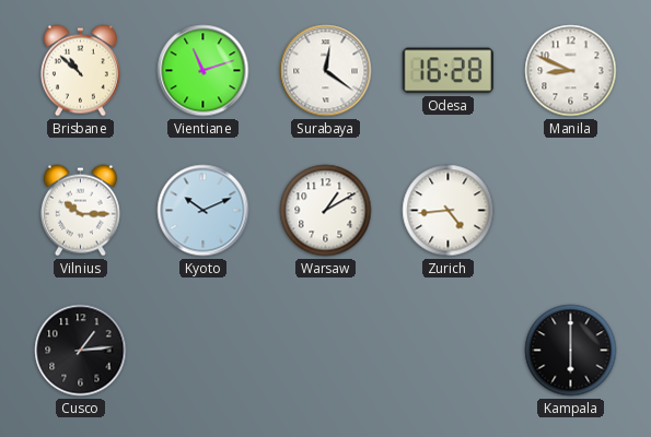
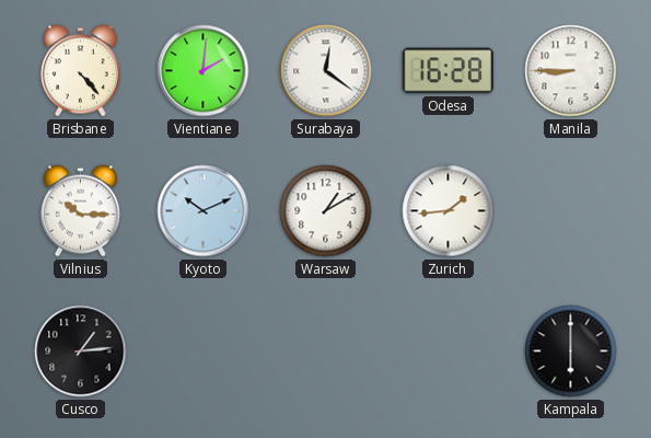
Brisbane: 10:52 -> 4:23
Vientiane: 11:12 -> 2:01
Manila: 8:49 -> 8:45
Zurich: 4:44 -> 1:44
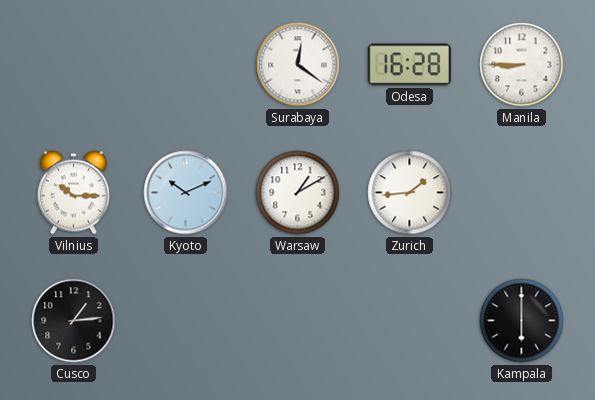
Brisbane: 4:23 -> none
Vientiane: 2:01 -> none
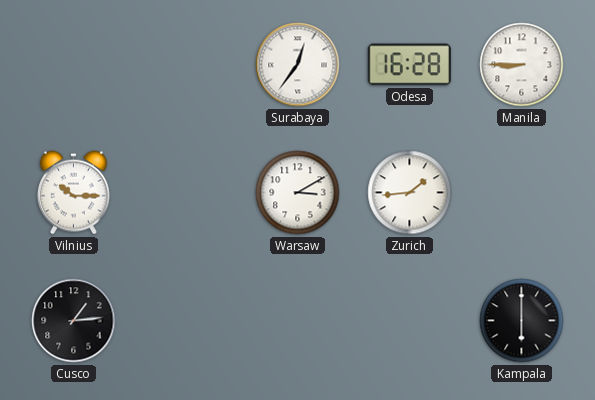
Surabaya: 12:21 -> 12:36
Kyoto: 10:11 -> none
Warsaw: 1:10 -> 3:10
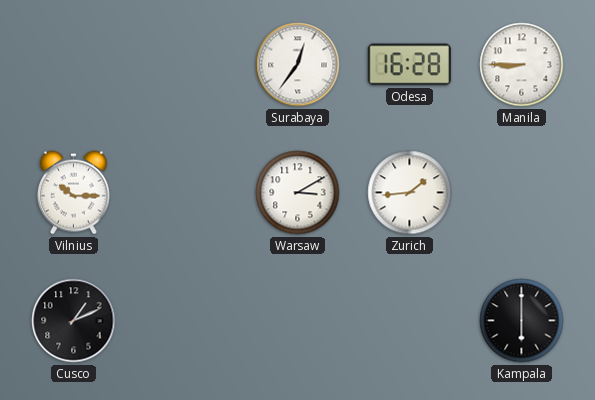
Cusco: 1:14 -> 1:11
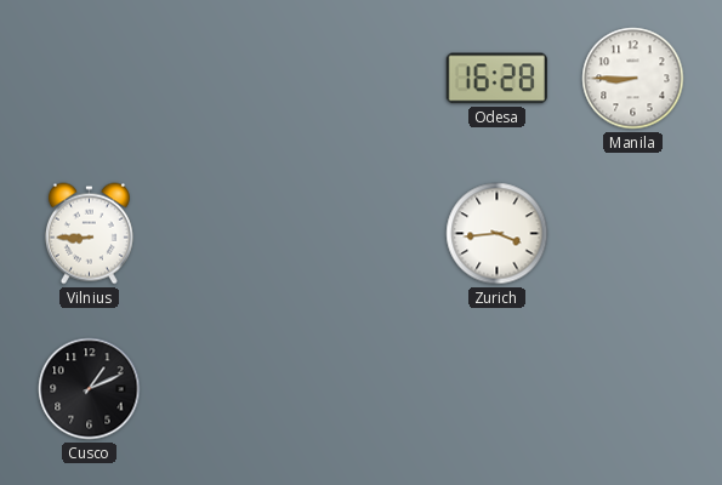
Surabaya: 12:36 -> none
Vilnius: 10:15 -> 8:45
Warsaw: 3:10 -> none
Zurich: 1:44 -> 3:44
Kampala: 6:00 -> none
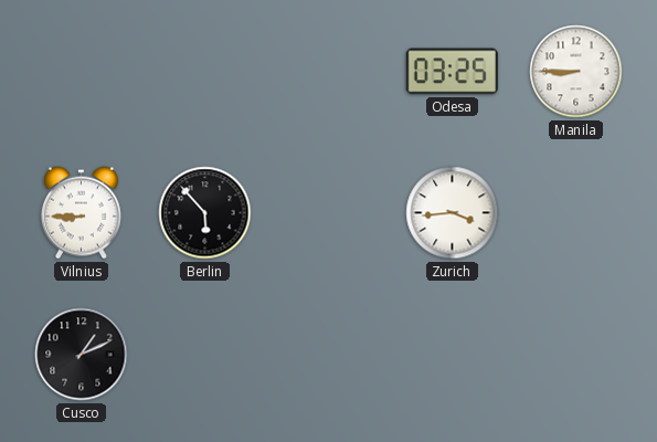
Odesa: 16:28 -> 03:25
Berlin: none -> 5:53
